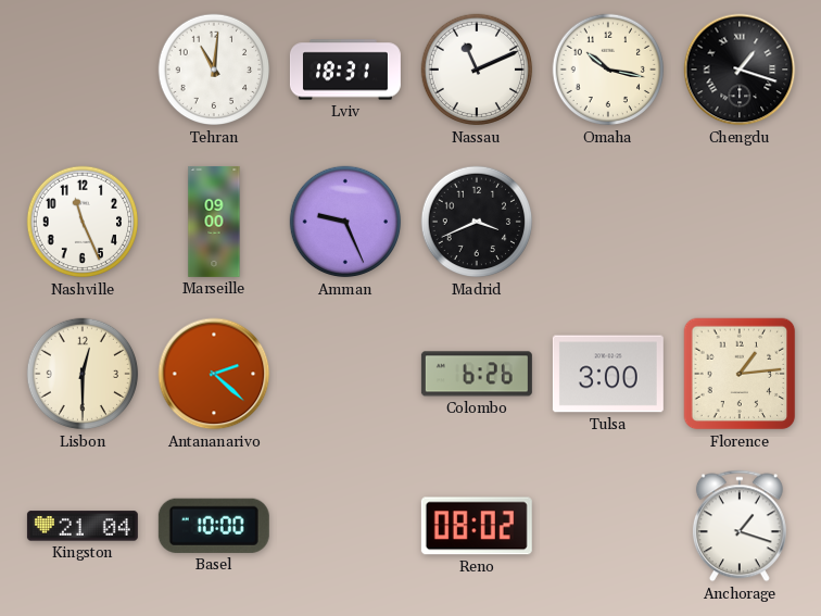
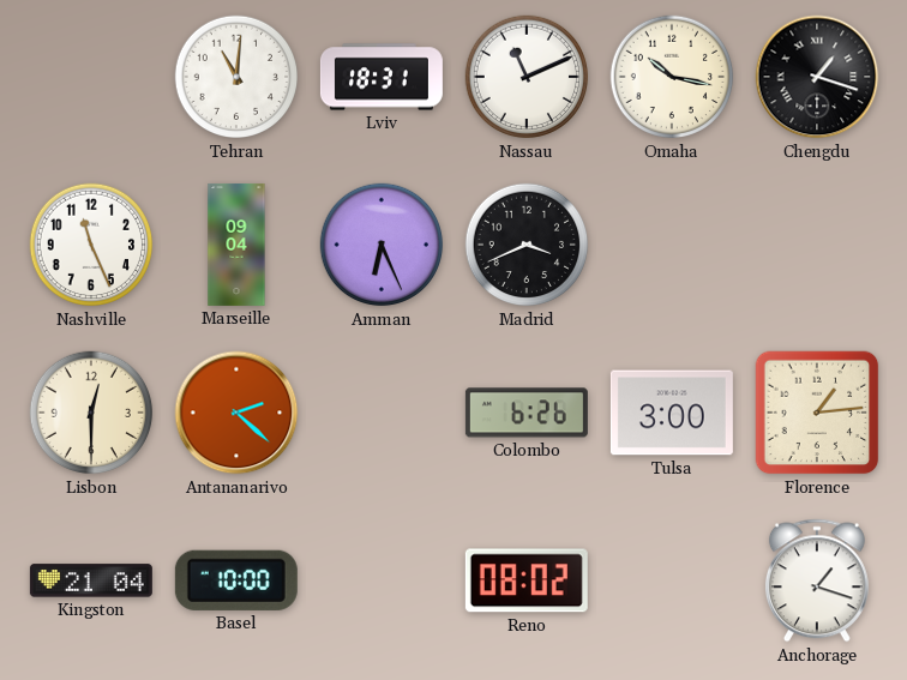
Marseille: 09:00 -> 09:04
Amman: 9:26 -> 6:26
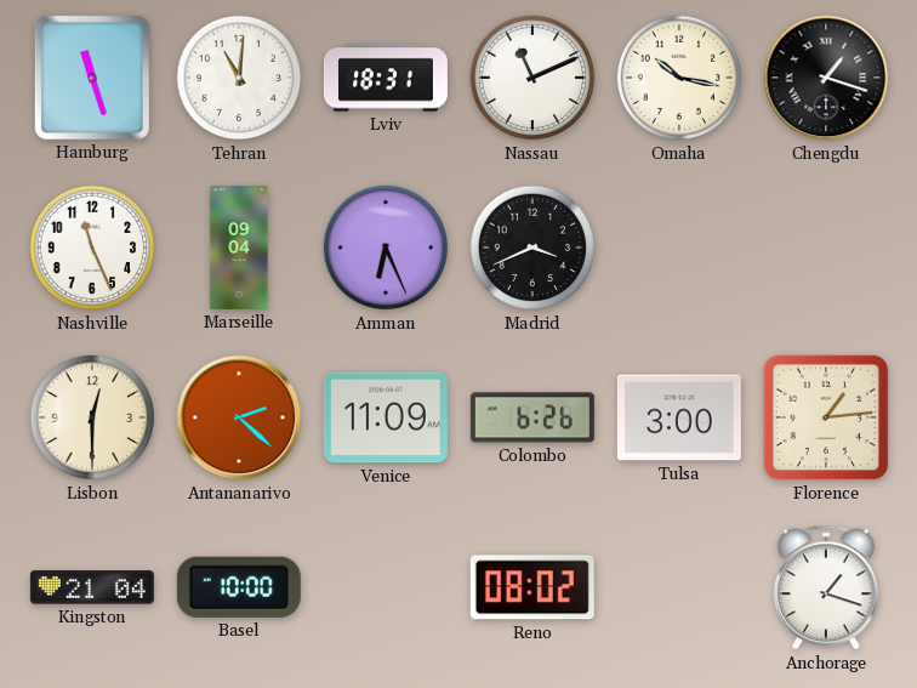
Hamburg: none -> 11:27
Venice: none -> 11:09
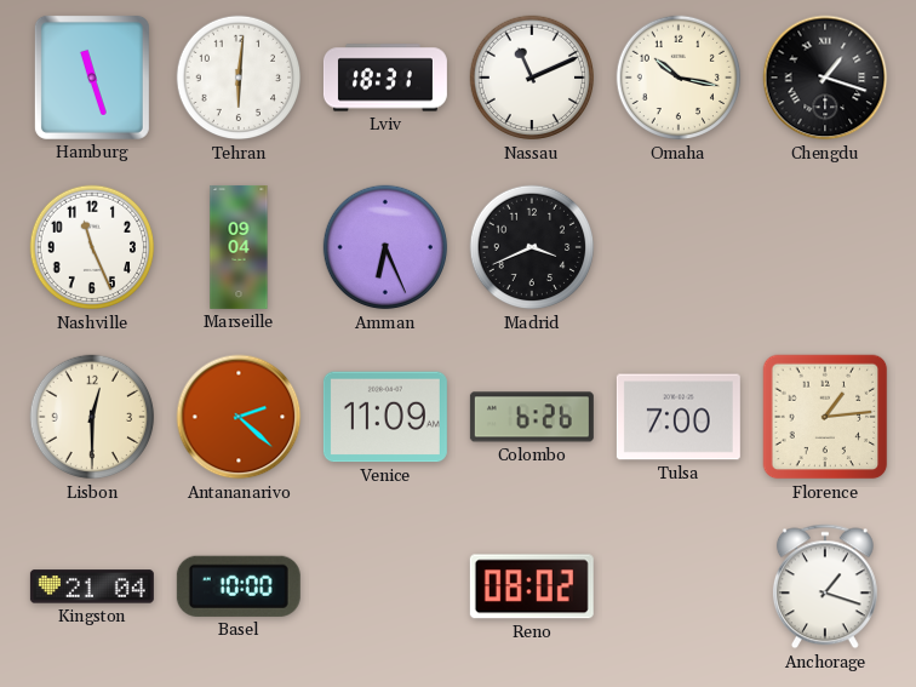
Tehran: 11:01 -> 6:01
Tulsa: 3:00 -> 7:00
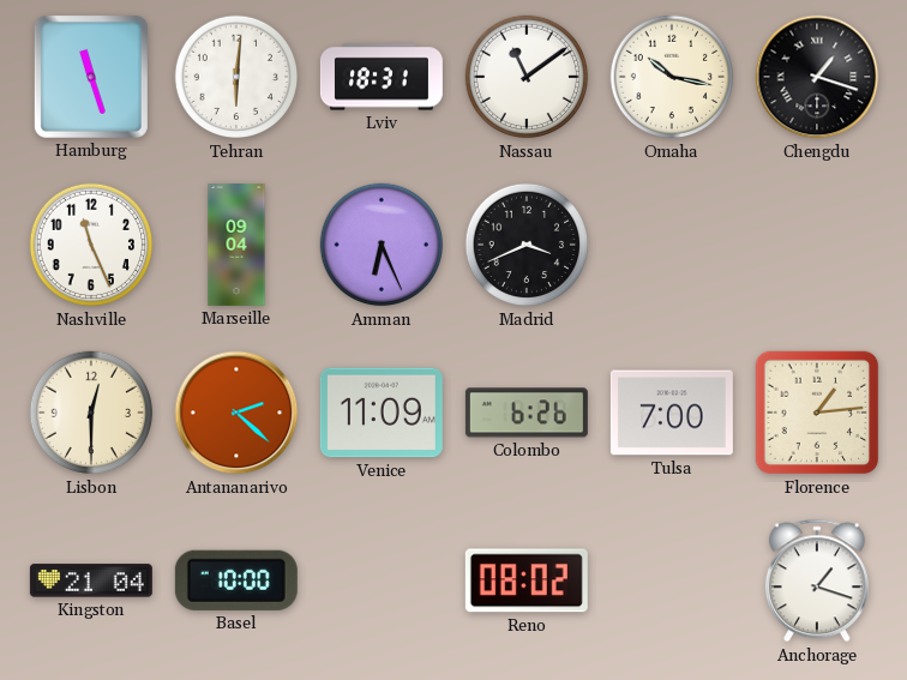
Nassau: 11:11 -> 11:09
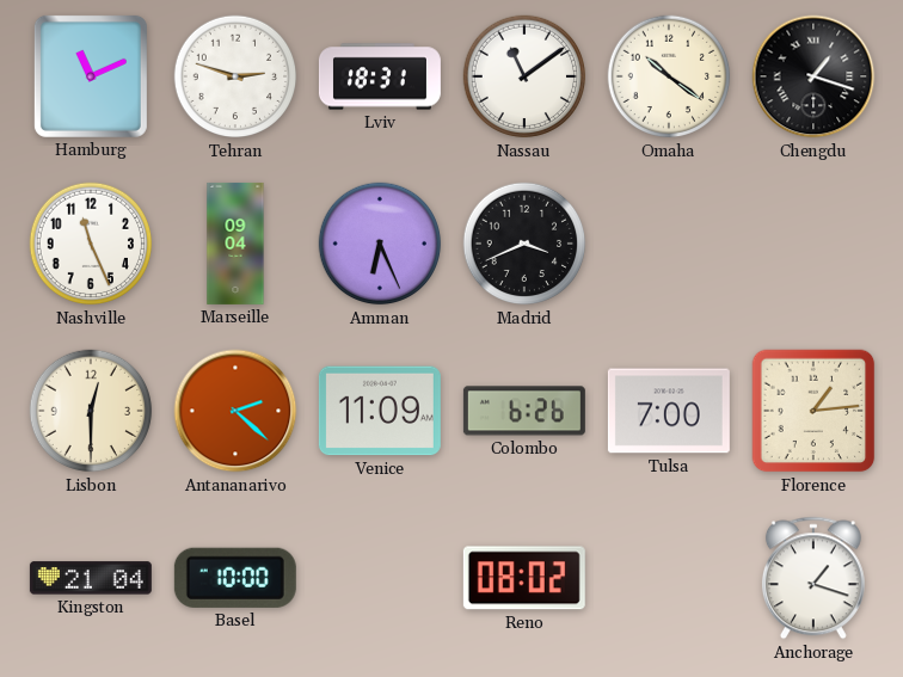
Hamburg: 11:27 -> 11:11
Tehran: 6:01 -> 2:48
Omaha: 10:17 -> 10:21
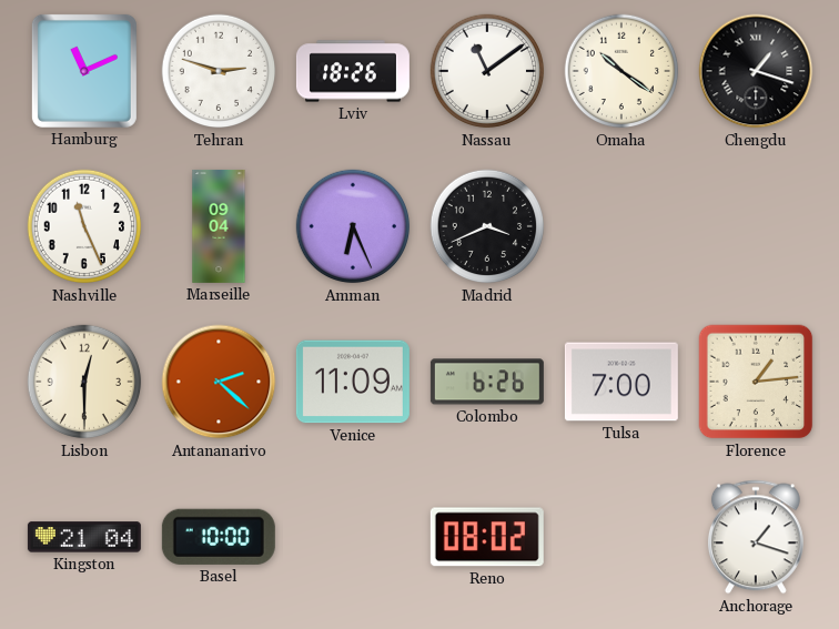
Lviv: 18:31 -> 18:26
